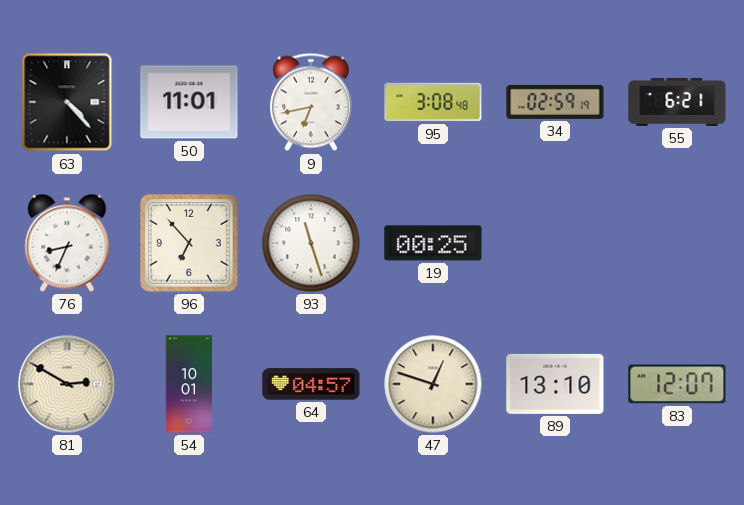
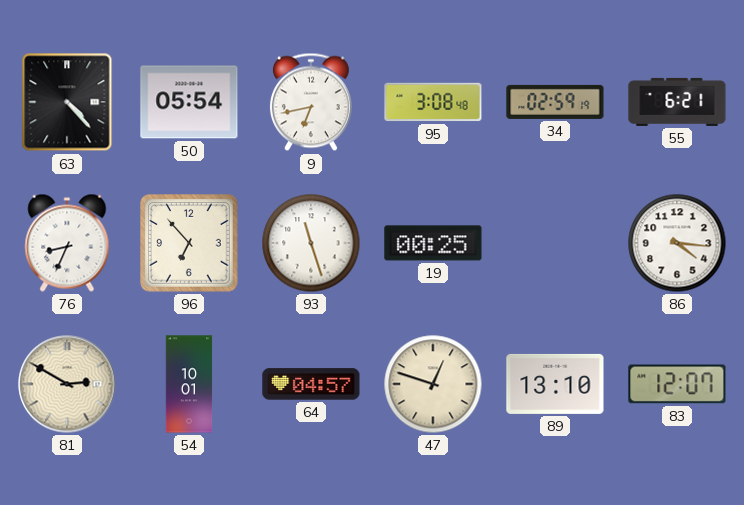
50: 11:01 -> 05:54
86: none -> 4:16
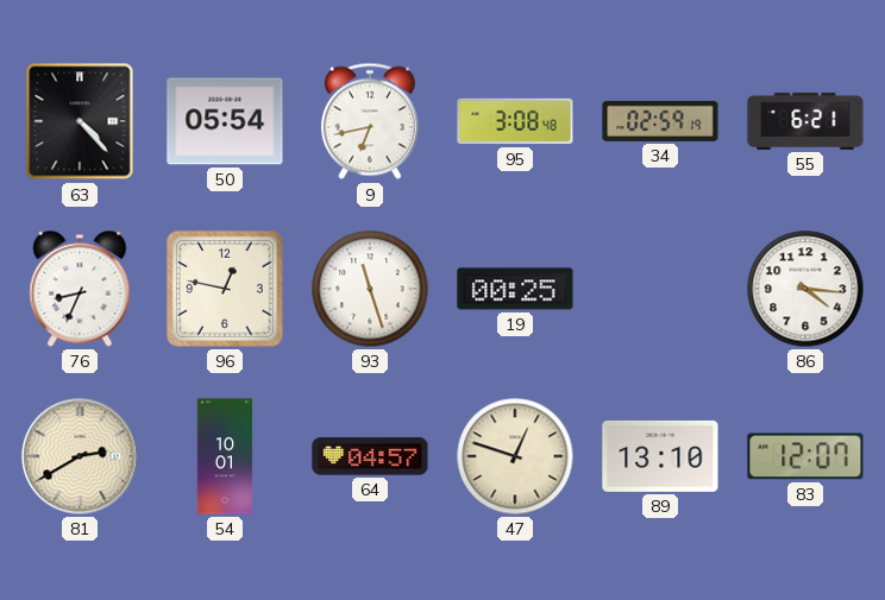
96: 6:53 -> 12:47
81: 2:50 -> 2:40
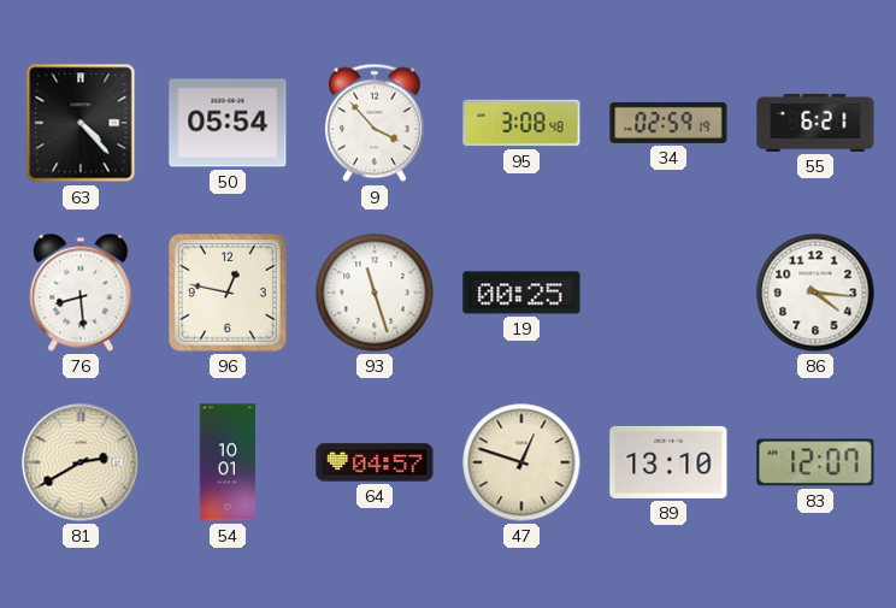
9: 6:43 -> 3:53
76: 8:34 -> 8:29
